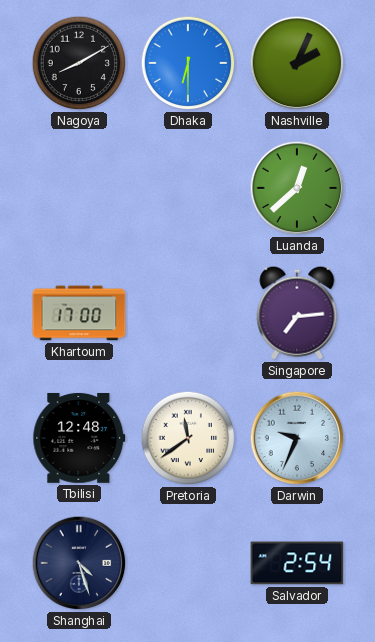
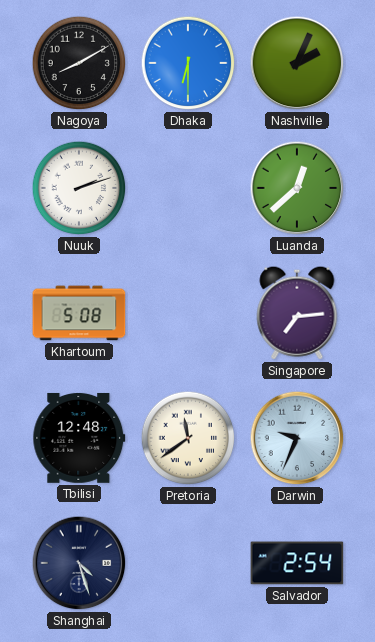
Nuuk: none -> 2:12
Khartoum: 17:00 -> 5:08
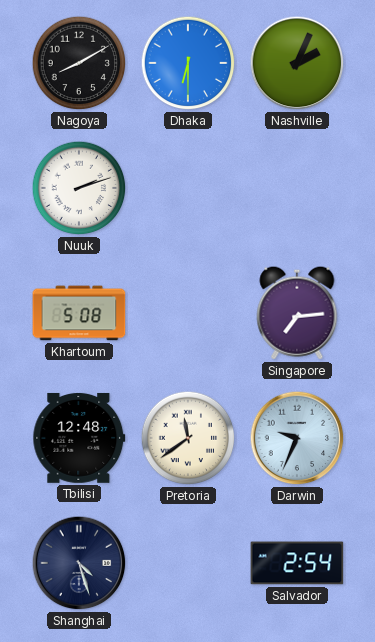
Luanda: 12:38 -> none
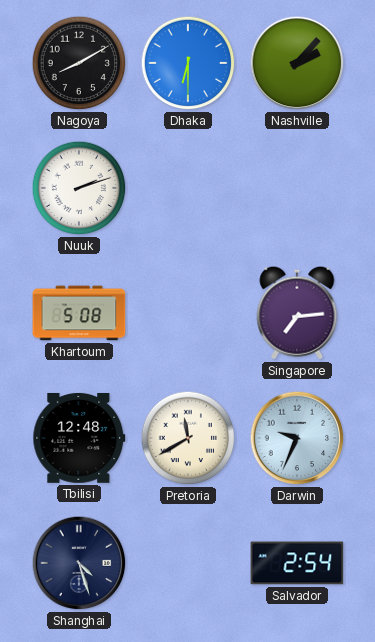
Nashville: 2:04 -> 2:07
Pretoria: 11:39 -> 11:40
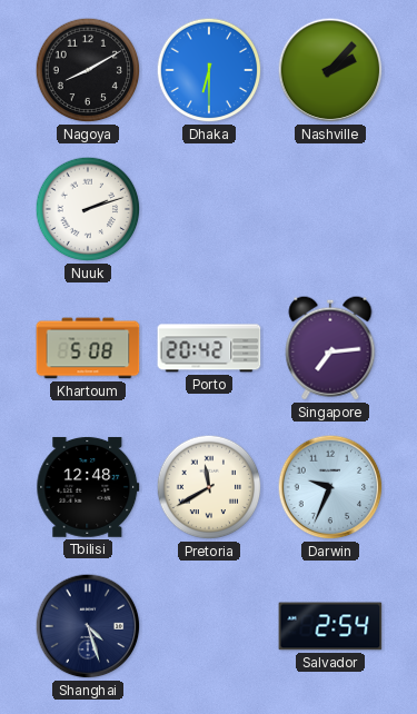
Porto: none -> 20:42
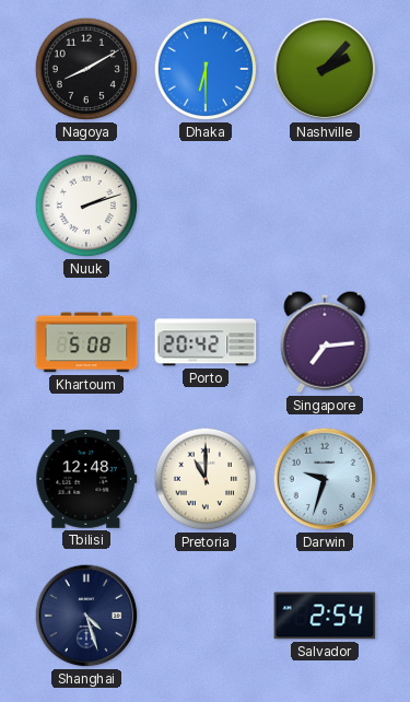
Pretoria: 11:40 -> 11:00
Darwin: 9:34 -> 9:33
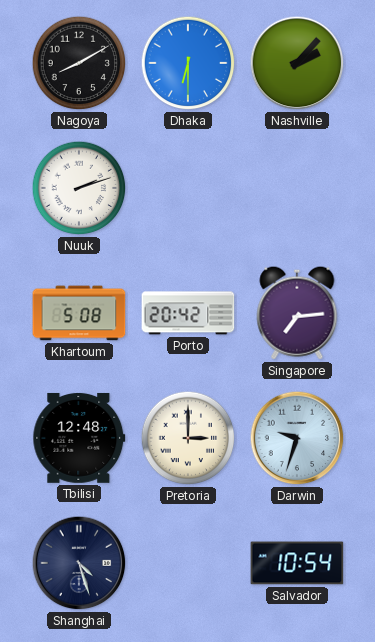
Pretoria: 11:00 -> 3:00
Salvador: 2:54 -> 10:54
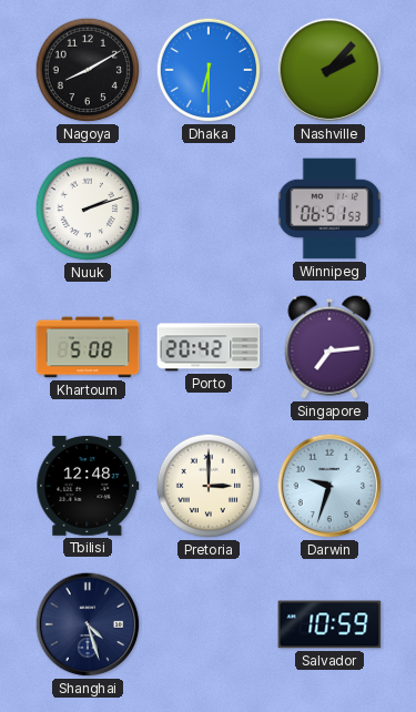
Winnipeg: none -> 06:51
Salvador: 10:54 -> 10:59
